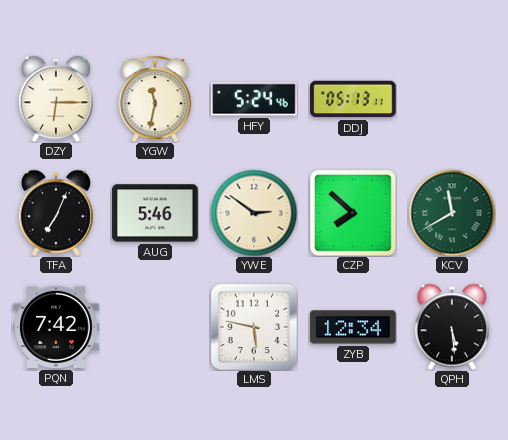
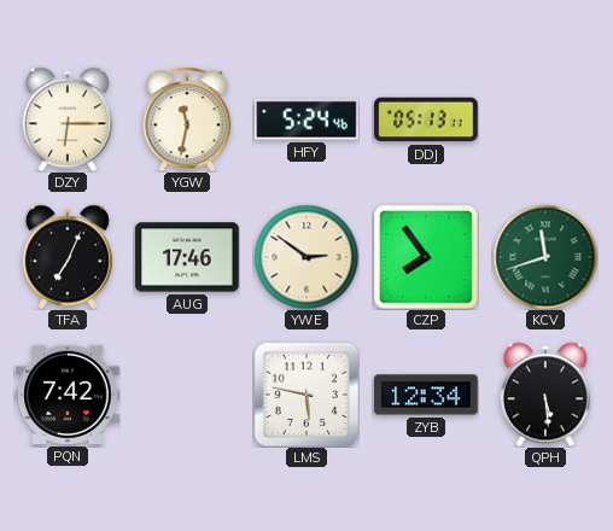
AUG: 5:46 -> 17:46
CZP: 7:52 -> 7:54
KCV: 11:40 -> 11:42
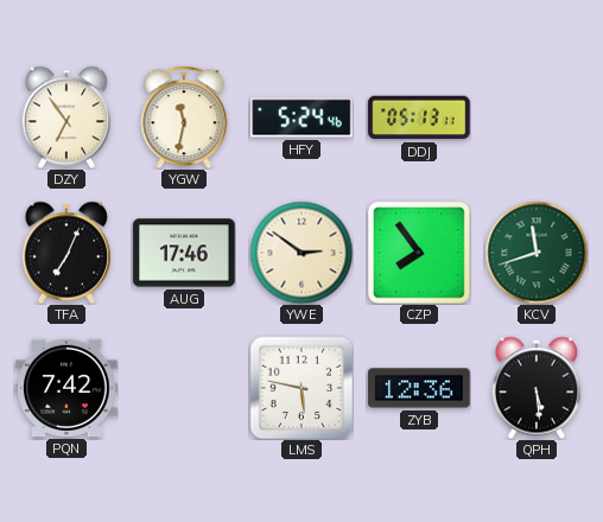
DZY: 6:15 -> 6:54
ZYB: 12:34 -> 12:36
